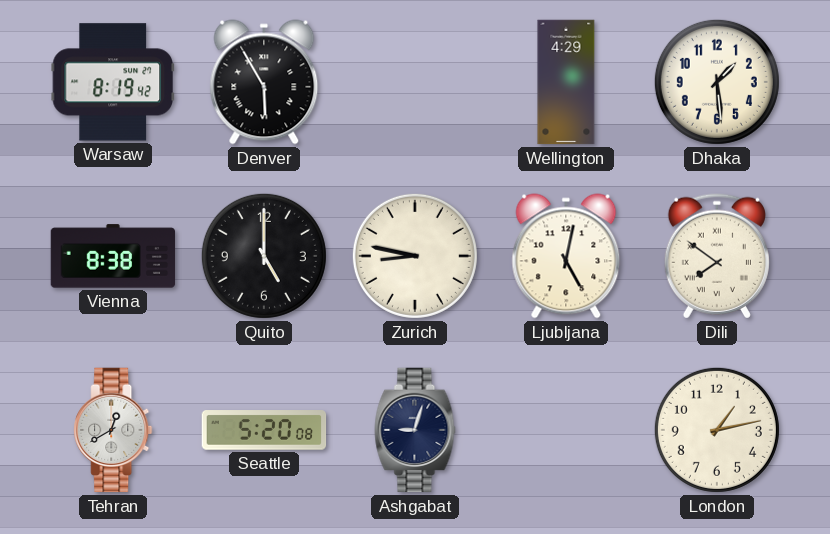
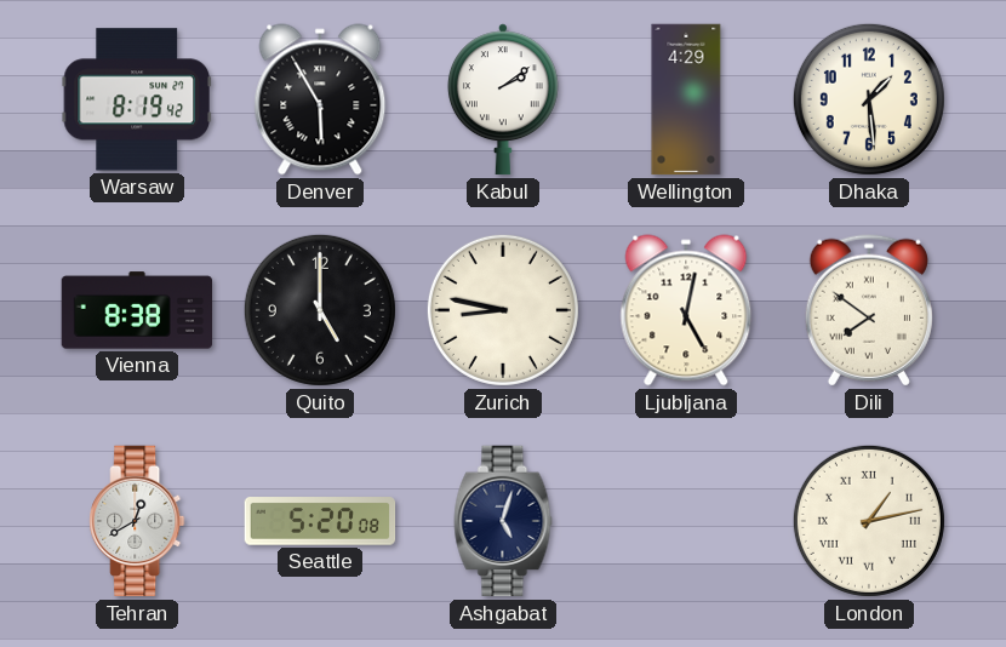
Kabul: none -> 2:09
Ashgabat: 9:03 -> 5:03
London numerals: Arabic -> Roman
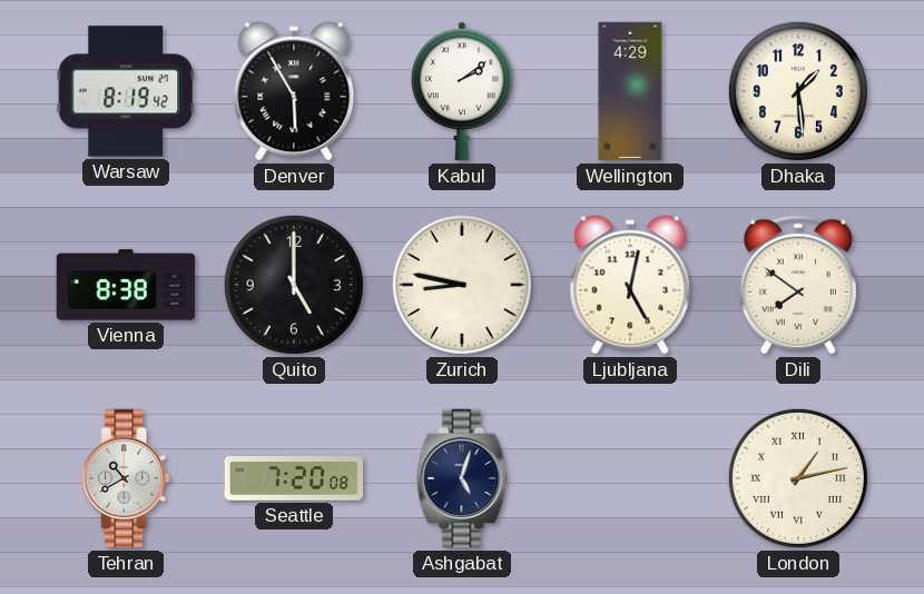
Tehran: 12:40 -> 10:40
Seattle: 5:20 -> 7:20
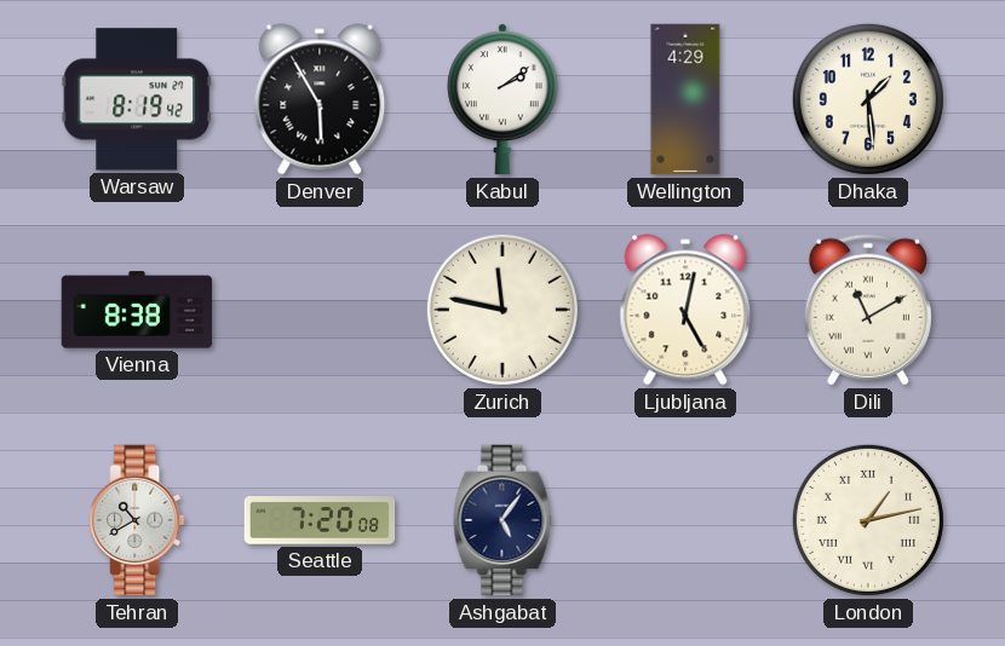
Quito: 5:00 -> none
Zurich: 8:47 -> 11:47
Dili: 7:51 -> 11:10
Ashgabat: 5:03 -> 5:06
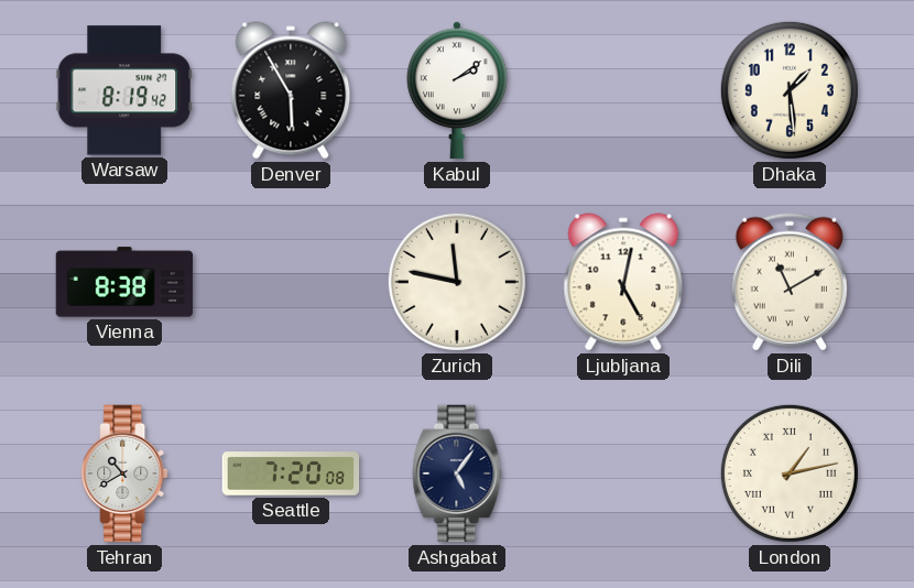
Wellington: 4:29 -> none
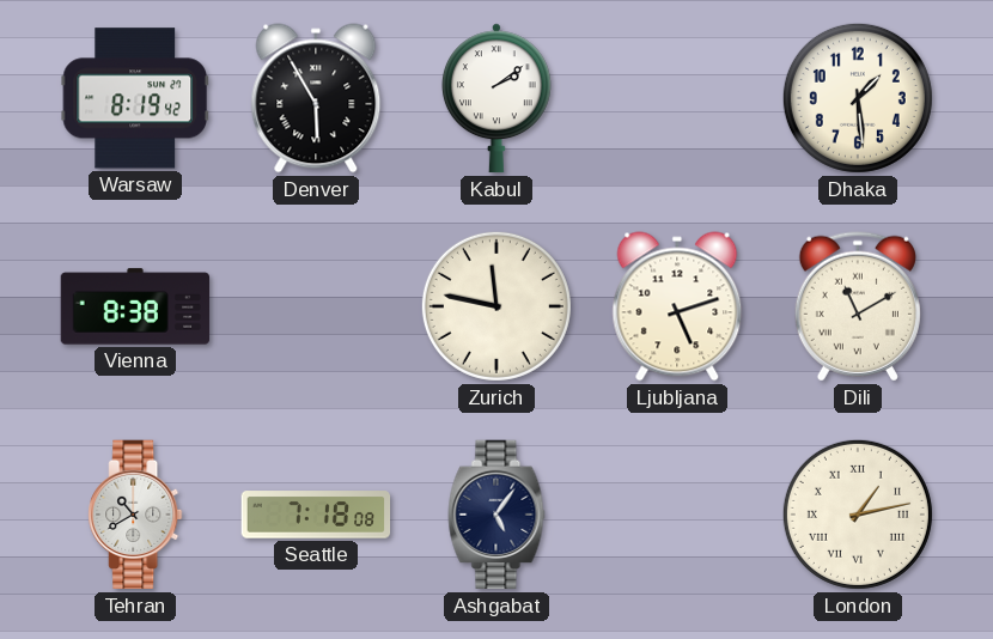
Ljubljana: 5:02 -> 5:12
Seattle: 7:20 -> 7:18
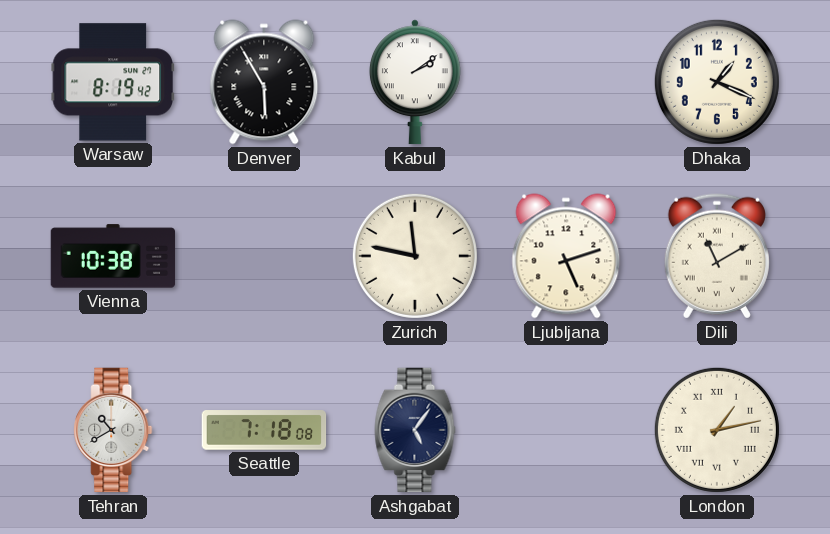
Dhaka: 1:29 -> 1:19
Vienna: 8:38 -> 10:38
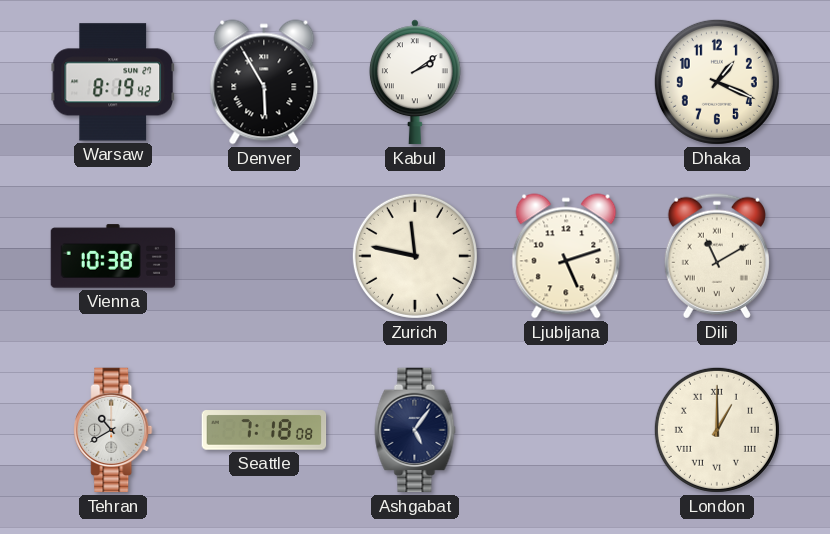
London: 1:13 -> 1:00
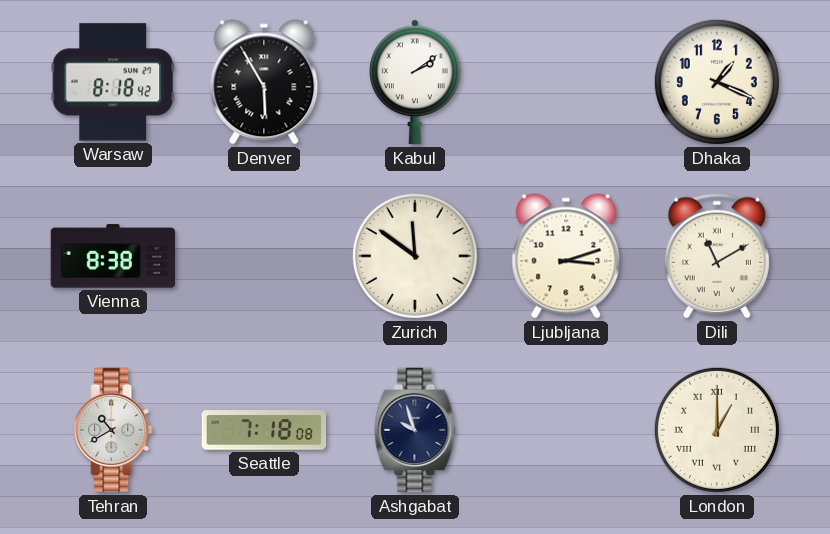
Warsaw: 8:19 -> 8:18
Vienna: 10:38 -> 8:38
Zurich: 11:47 -> 11:51
Ljubljana: 5:12 -> 3:12
Ashgabat: 5:06 -> 9:57
